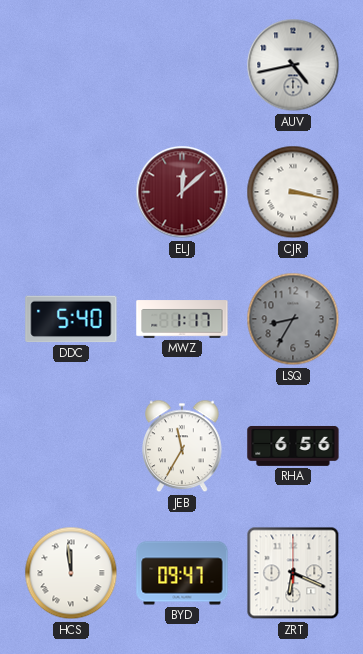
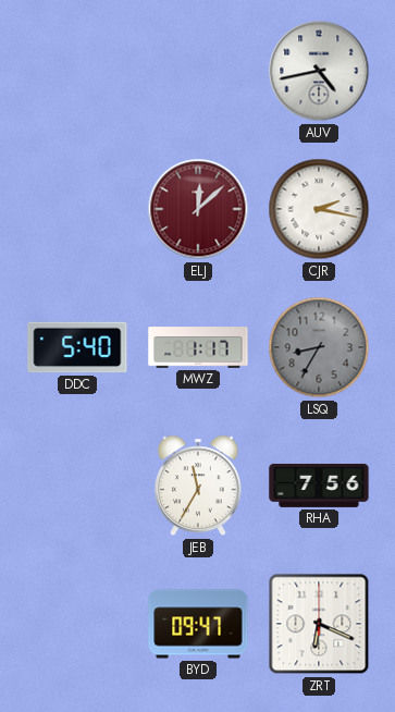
CJR: 3:17 -> 2:17
RHA: 6:56 -> 7:56
HCS: 11:59 -> none
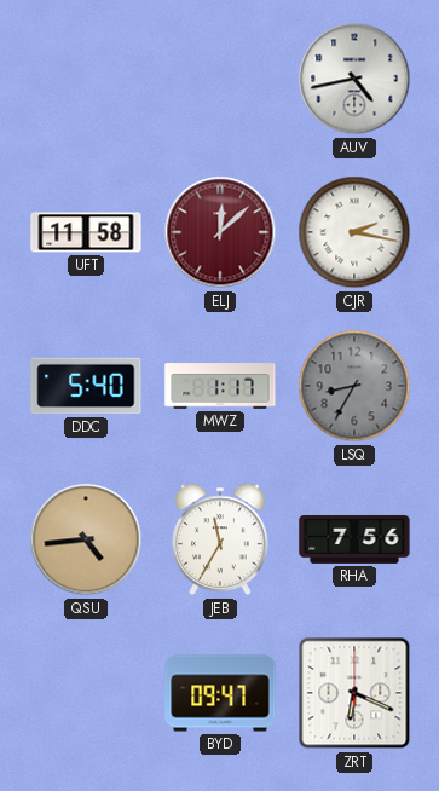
UFT: none -> 11:58
QSU: none -> 4:44
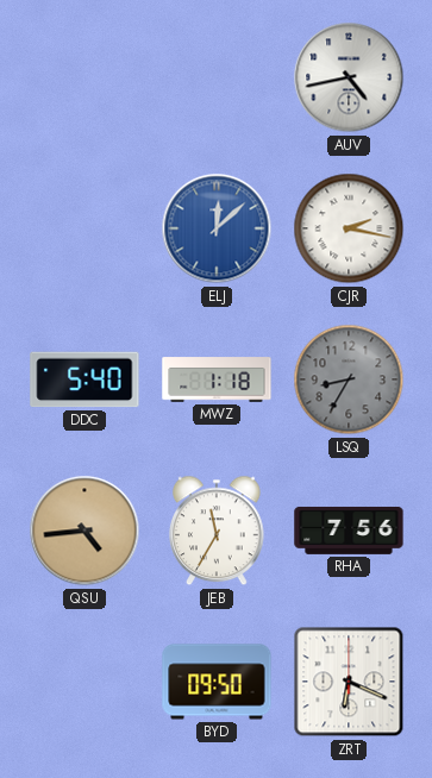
UFT: 11:58 -> none
ELJ dial: burgundy -> blue
MWZ: 1:17 -> 1:18
BYD: 09:47 -> 09:50
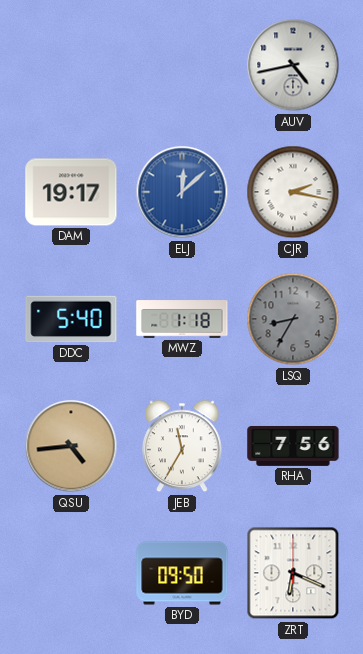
DAM: none -> 19:17
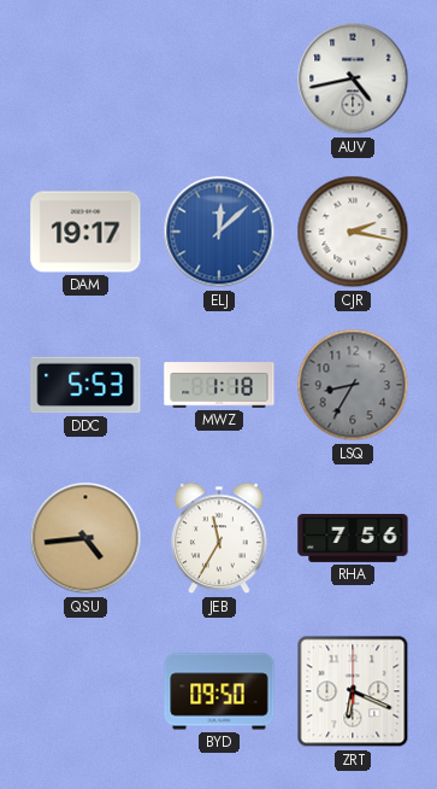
DDC: 5:40 -> 5:53
